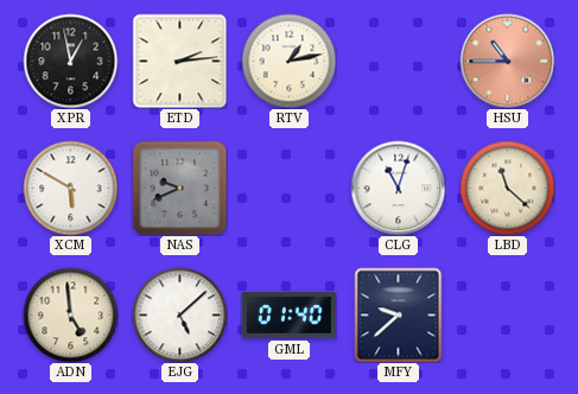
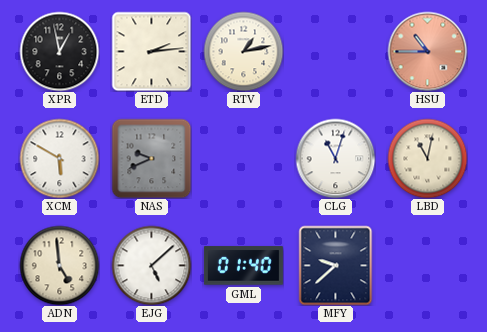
LBD: 11:22 -> 11:02
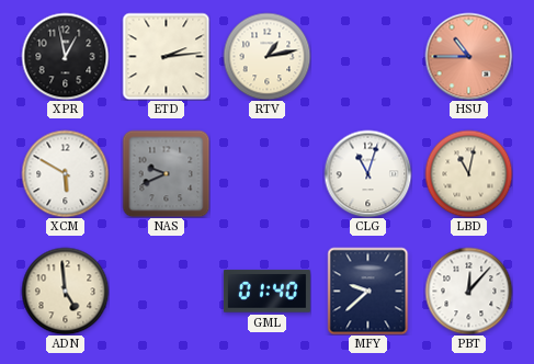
EJG: 5:08 -> none
PBT: none -> 12:07
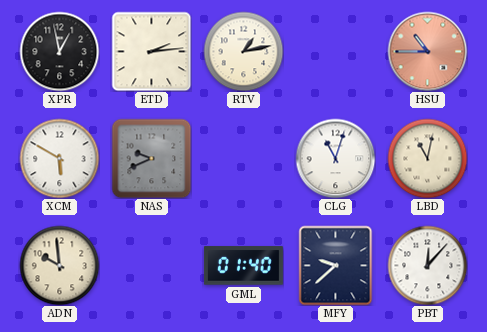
ADN: 4:59 -> 9:59
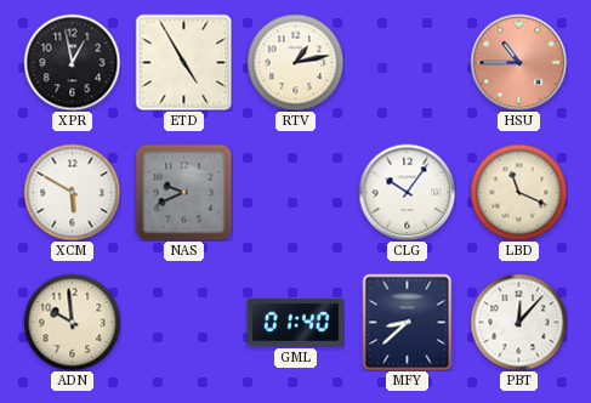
ETD: 2:14 -> 4:55
CLG: 11:03 -> 10:06
LBD: 11:02 -> 11:19
MFY: 9:38 -> 8:38
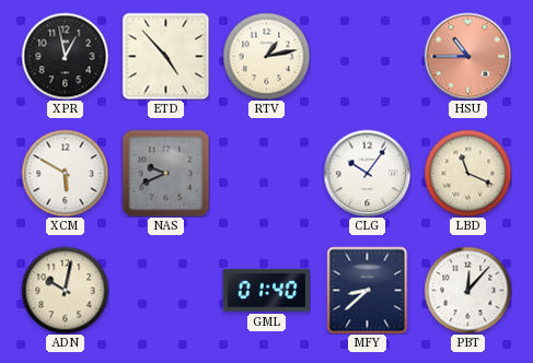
ETD: 4:55 -> 4:53
ADN: 9:59 -> 10:02
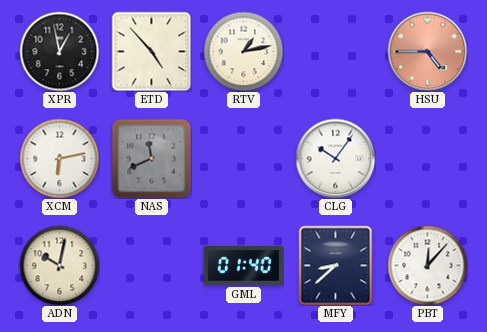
HSU: 10:45 -> 4:45
XCM: 5:50 -> 6:13
NAS: 9:41 -> 11:41
LBD: 11:19 -> none
